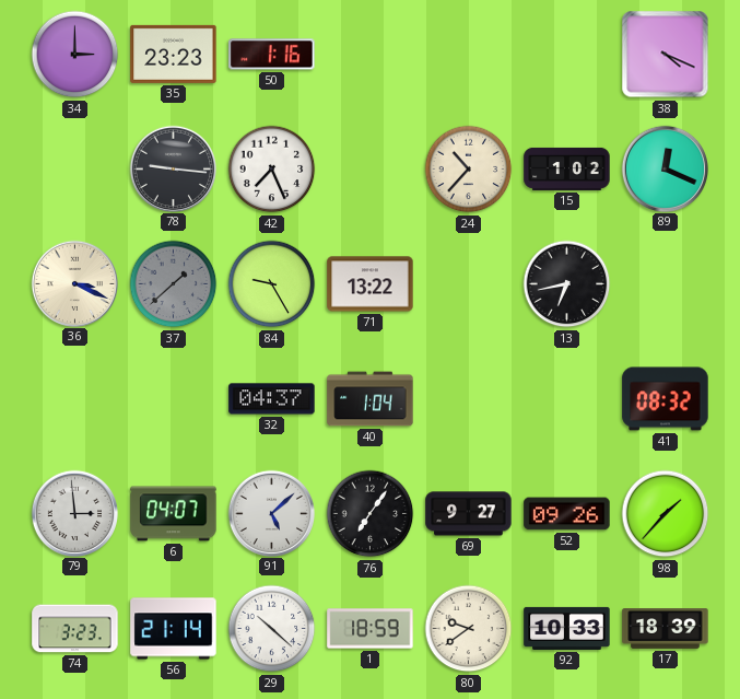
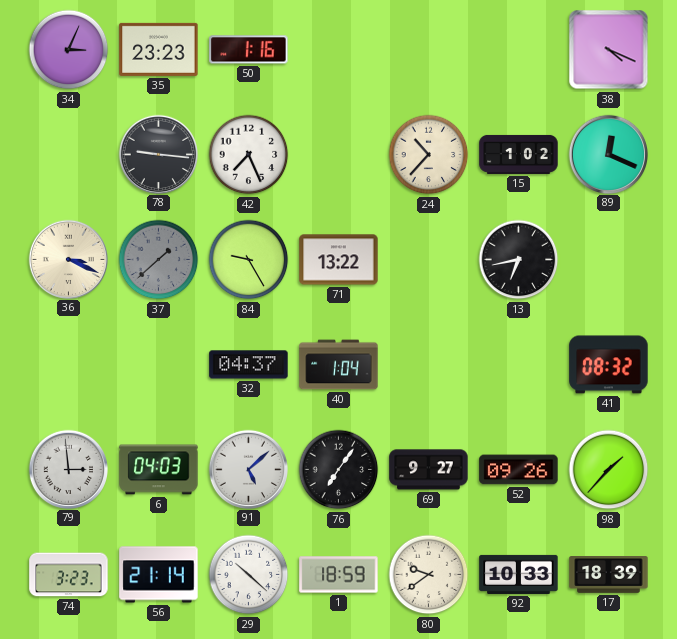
34: 3:00 -> 3:04
6: 04:07 -> 04:03
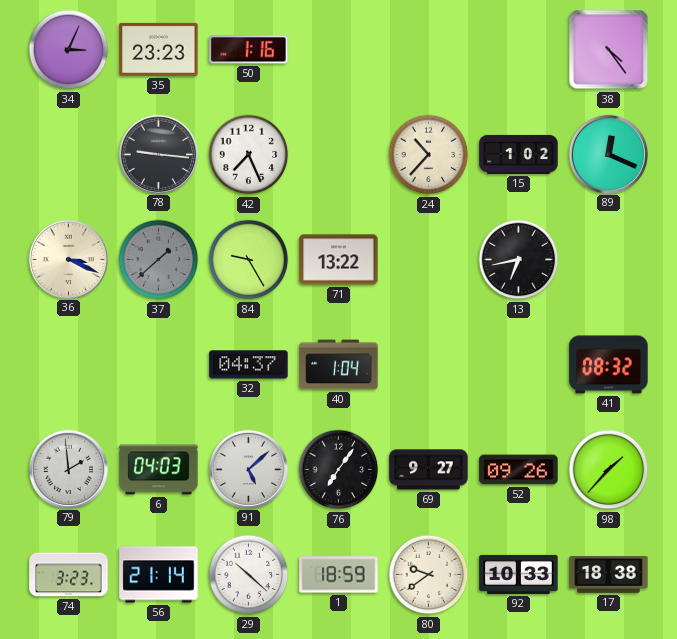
38: 4:19 -> 4:24
79: 2:59 -> 1:59
17: 18:39 -> 18:38
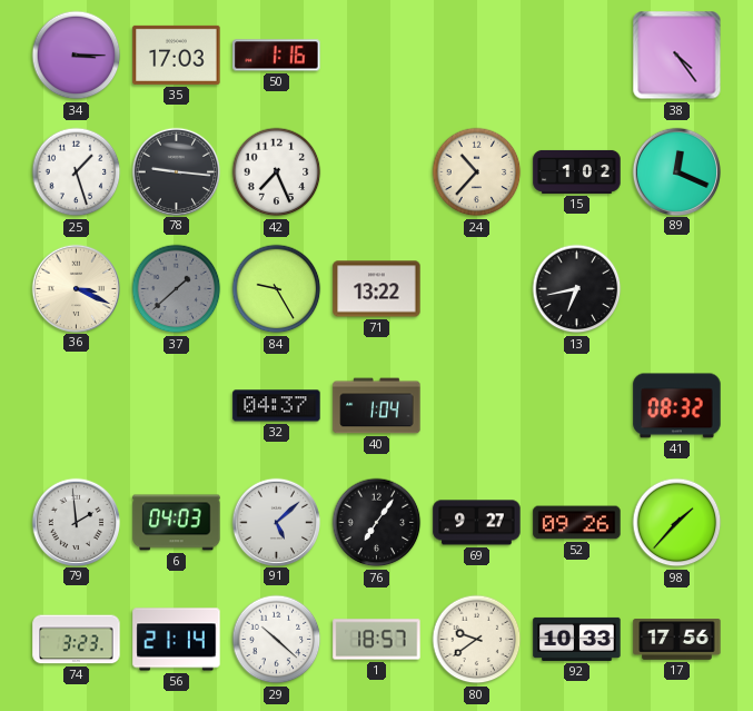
34: 3:04 -> 3:15
35: 23:23 -> 17:03
25: none -> 1:27
1: 18:59 -> 18:57
17: 18:38 -> 17:56
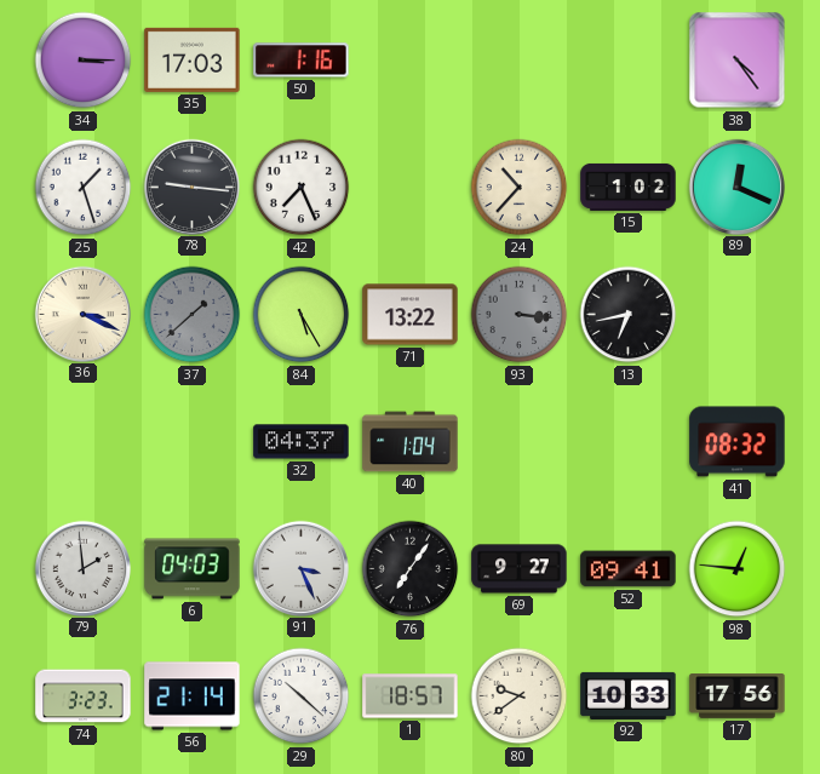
84: 9:25 -> 5:25
93: none -> 3:16
91: 5:08 -> 3:26
52: 09:26 -> 09:41
98: 1:37 -> 12:46
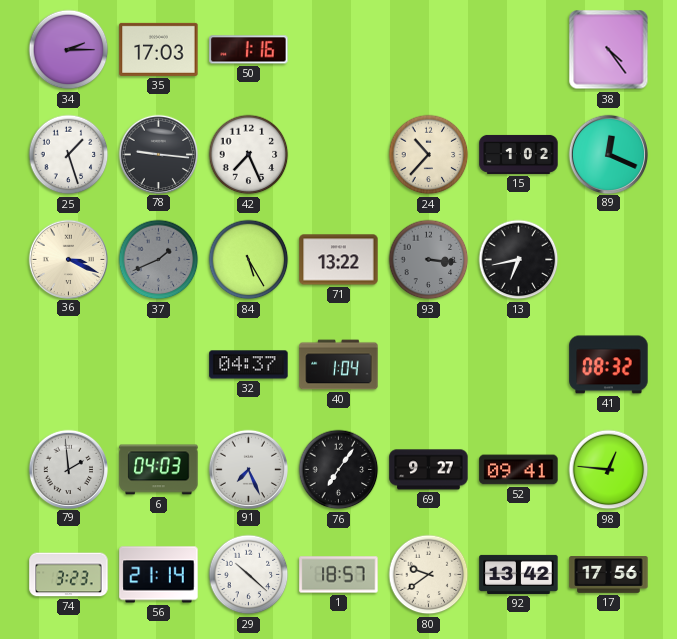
34: 3:15 -> 2:15
37: 1:38 -> 1:41
91: 3:26 -> 7:26
92: 10:33 -> 13:42
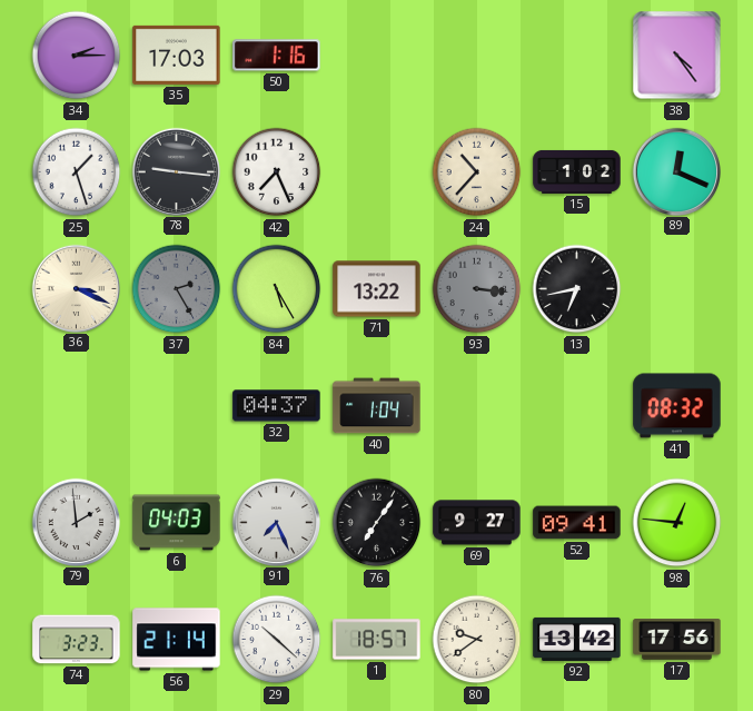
37: 1:41 -> 2:25
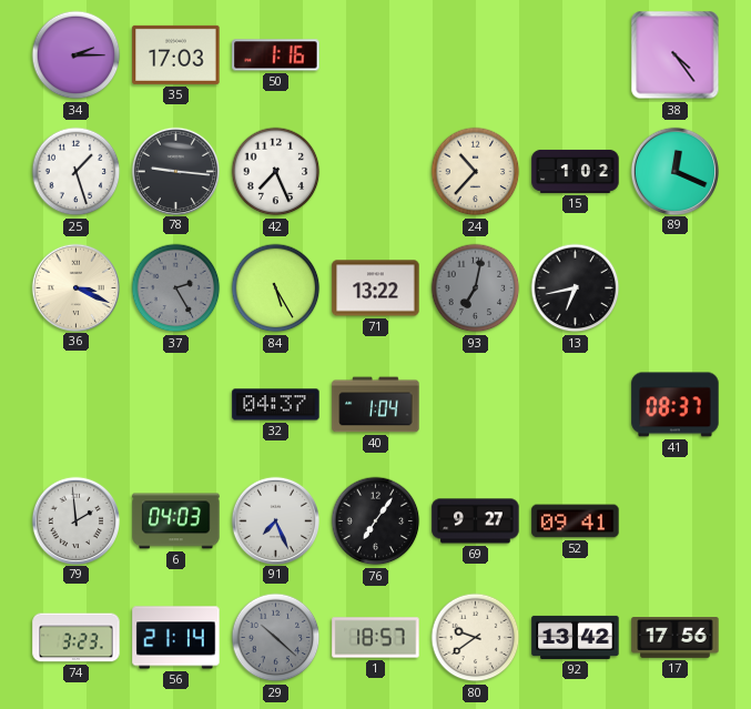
93: 3:16 -> 7:02
41: 08:32 -> 08:37
98: 12:46 -> none
29 dial: white -> grey
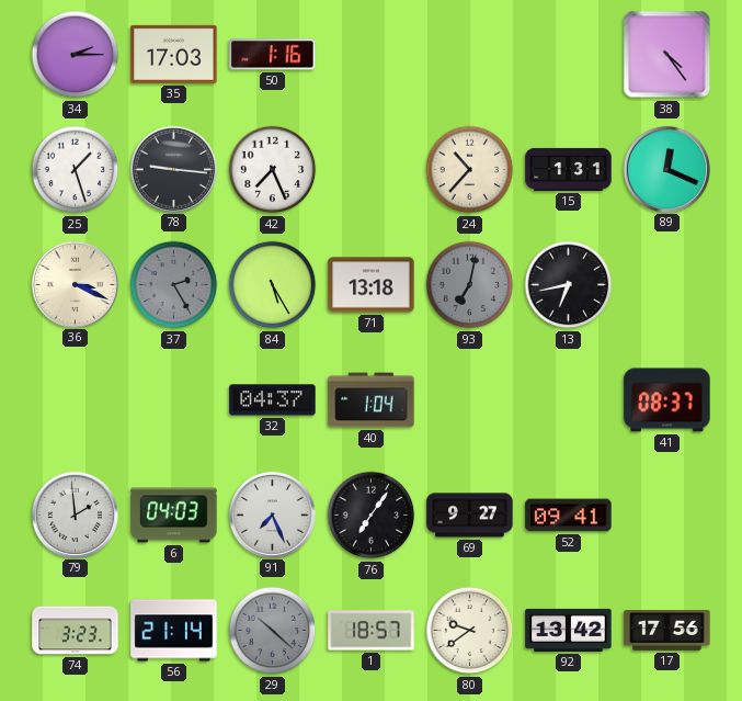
15: 1:02 -> 1:31
71: 13:22 -> 13:18
